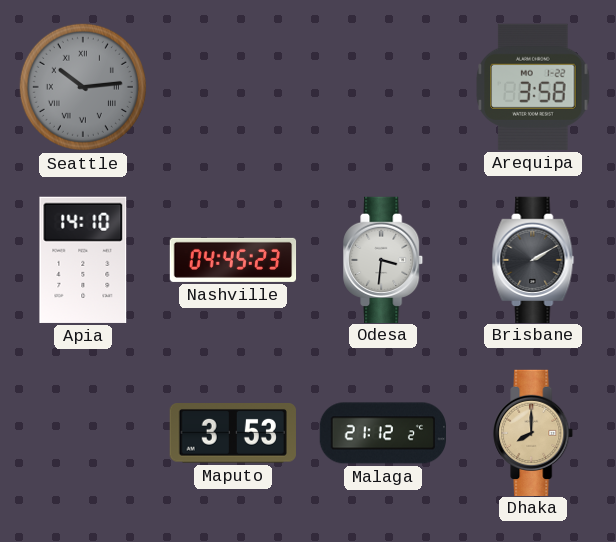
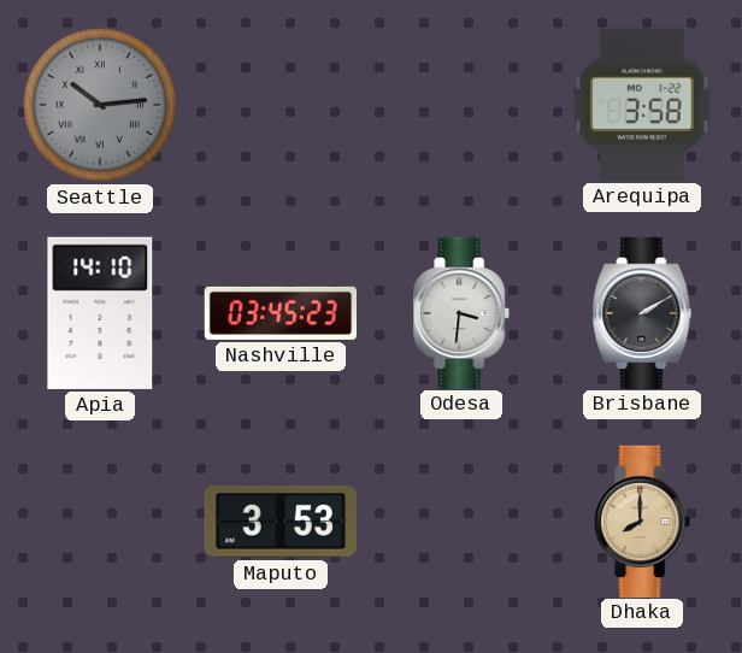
Nashville: 04:45 -> 03:45
Malaga: 21:12 -> none
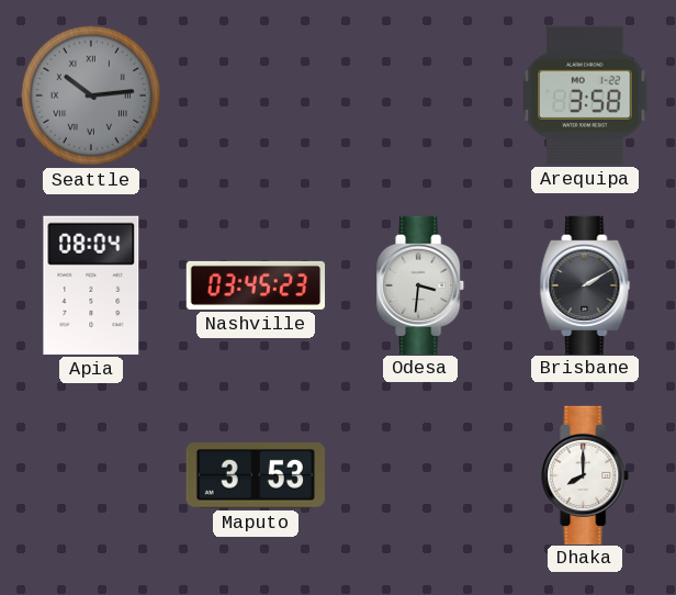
Apia: 14:10 -> 08:04
Dhaka dial: champagne -> white
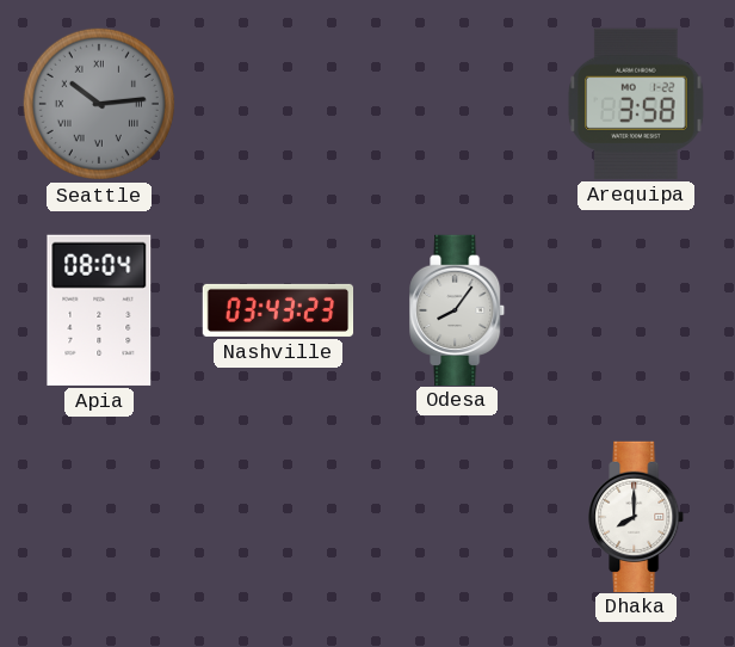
Nashville: 03:45 -> 03:43
Odesa: 3:31 -> 8:06
Brisbane: 2:10 -> none
Maputo: 3:53 -> none
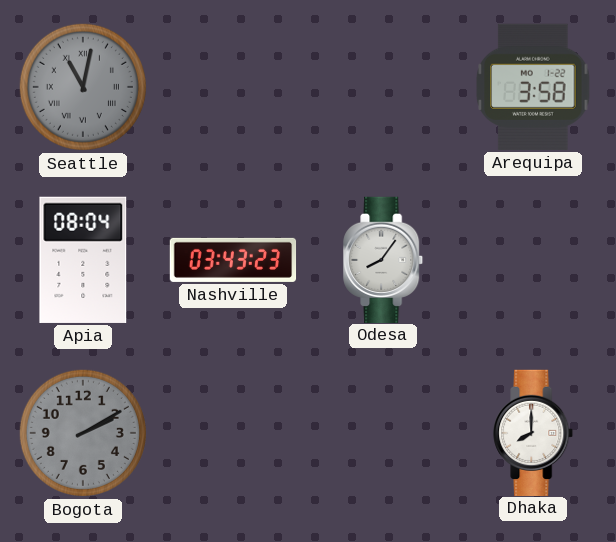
Seattle: 10:14 -> 11:02
Bogota: none -> 2:10
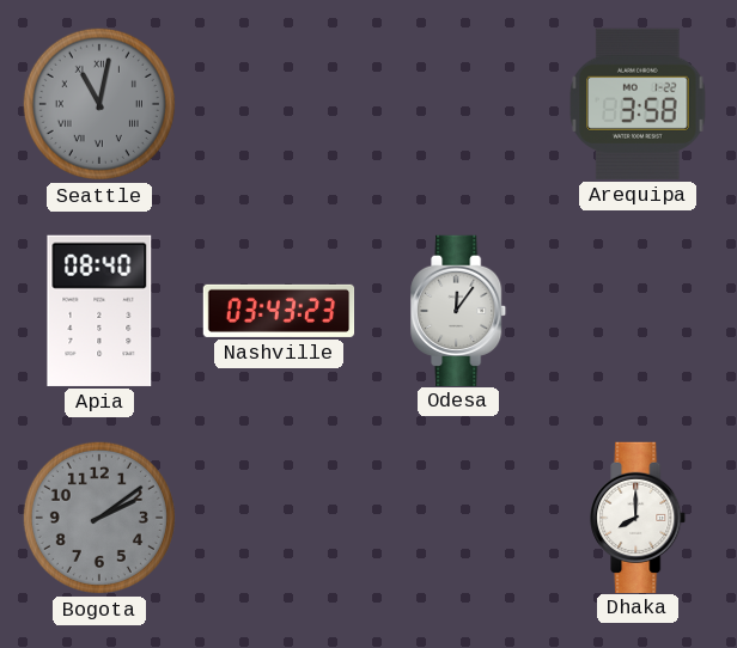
Apia: 08:04 -> 08:40
Odesa: 8:06 -> 12:06
Bogota: 2:10 -> 2:09
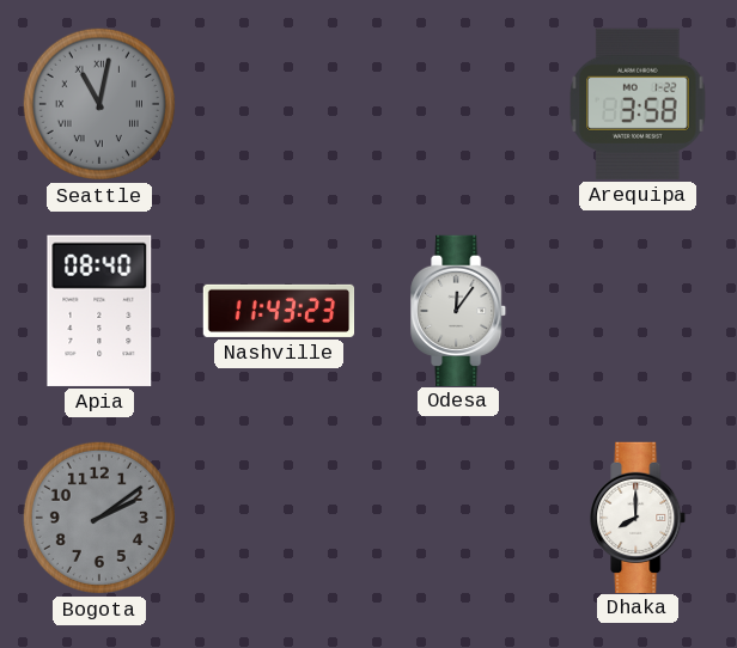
Nashville: 03:43 -> 11:43
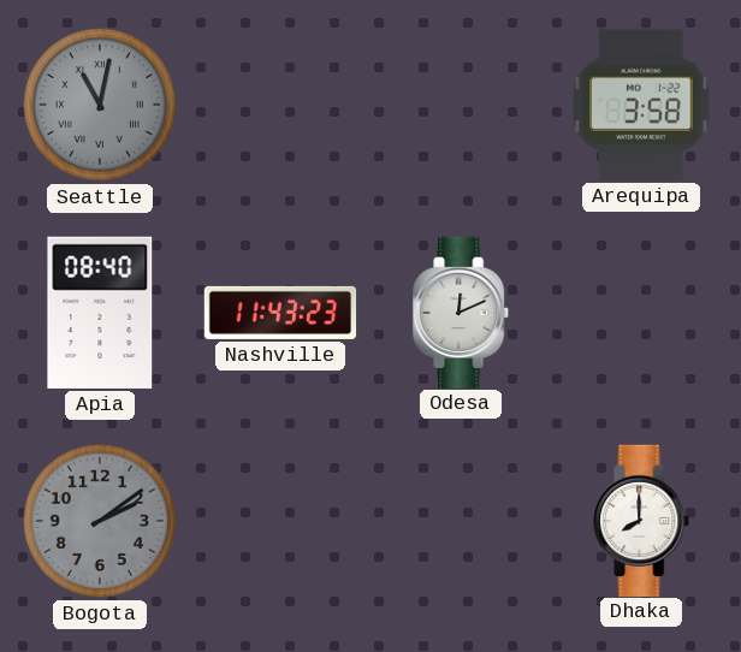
Odesa: 12:06 -> 12:11
